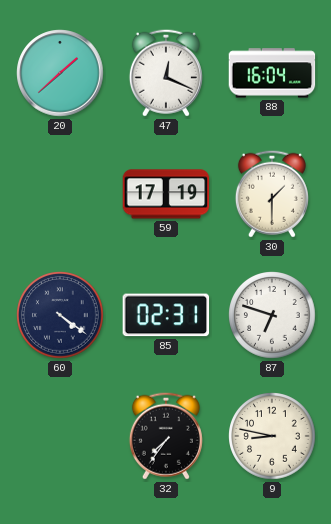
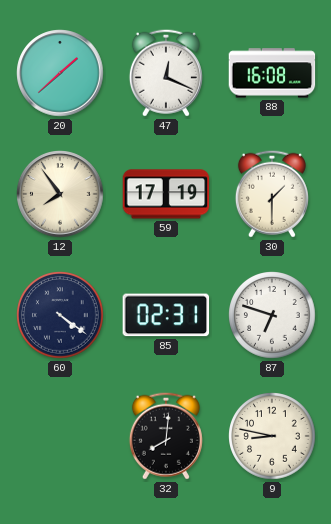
88: 16:04 -> 16:08
12: none -> 7:54
32: 7:36 -> 8:01
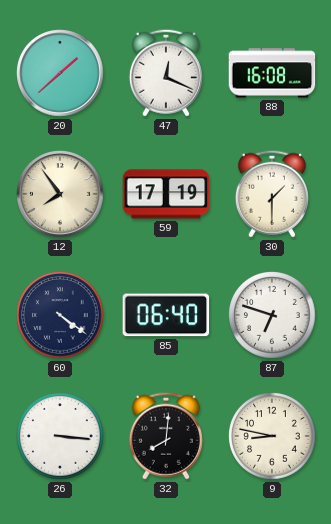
85: 02:31 -> 06:40
26: none -> 3:16
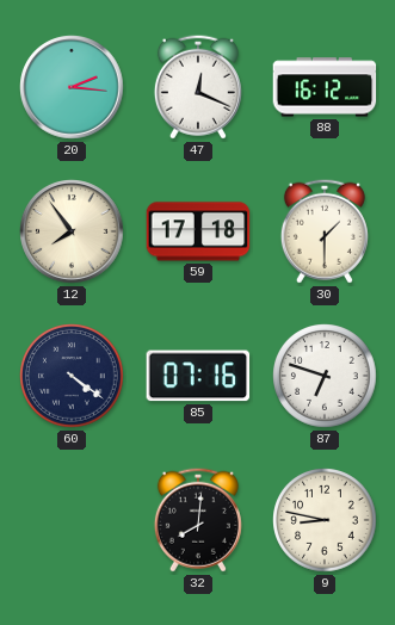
20: 1:38 -> 2:16
88: 16:08 -> 16:12
59: 17:19 -> 17:18
85: 06:40 -> 07:16
26: 3:16 -> none
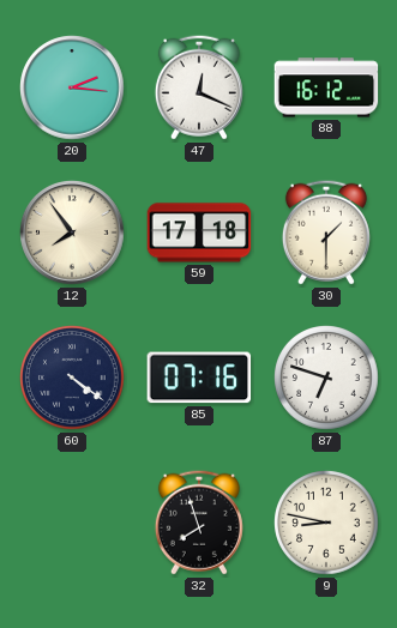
32: 8:01 -> 7:57
